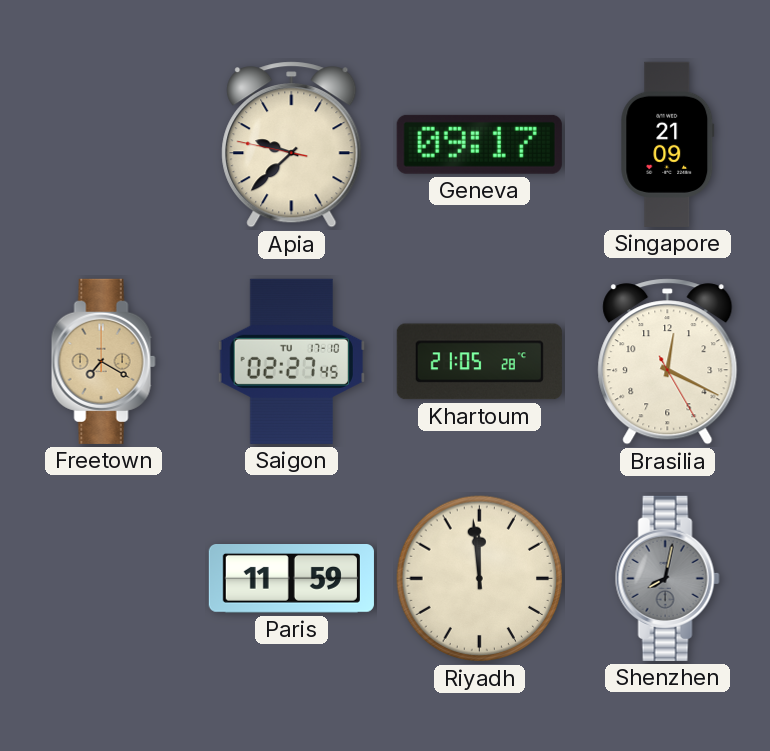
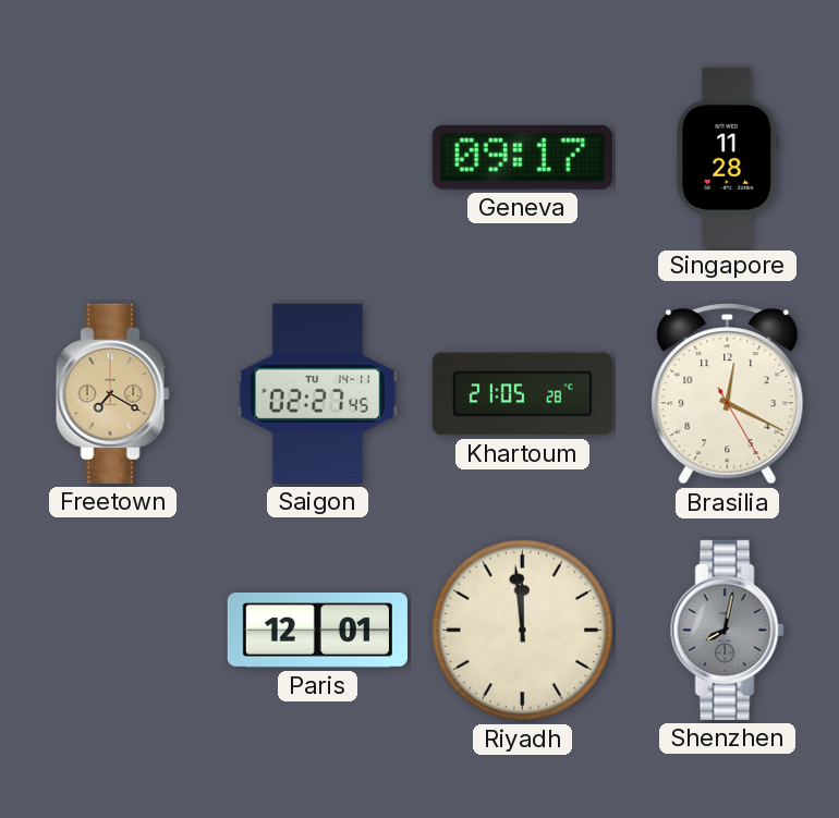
Apia: 9:37 -> none
Singapore: 21:09 -> 11:28
Saigon date: TU 17-10 -> TU 14-11
Paris: 11:59 -> 12:01
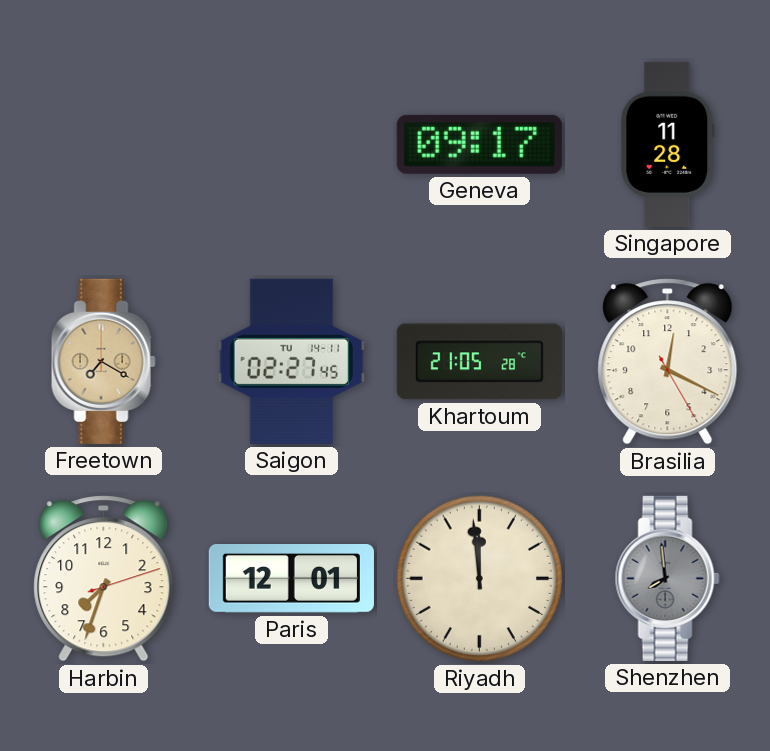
Harbin: none -> 7:33
Shenzhen: 8:02 -> 7:59
